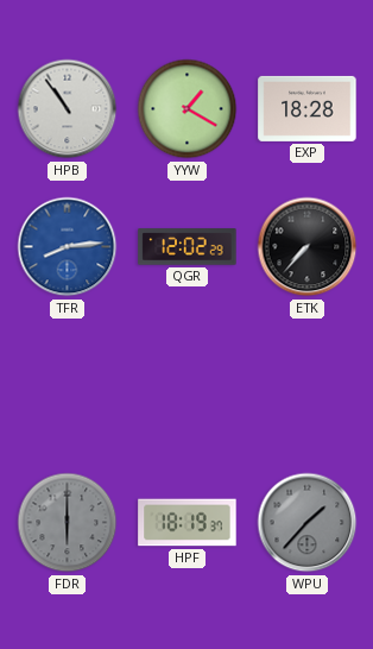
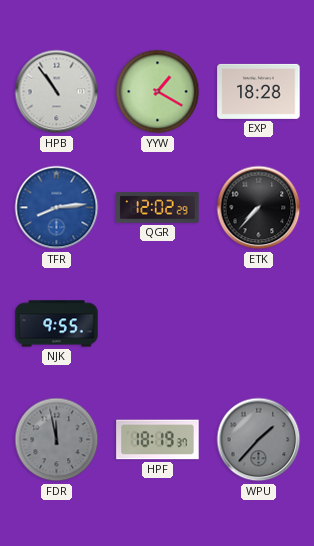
NJK: none -> 9:55
FDR: 6:00 -> 11:58
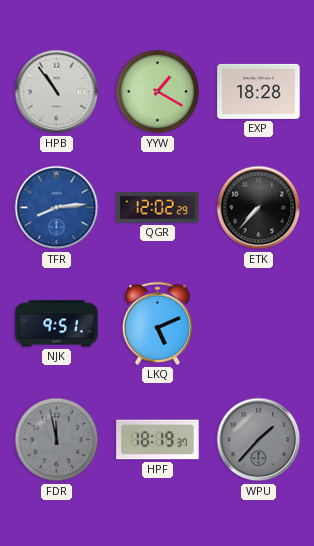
NJK: 9:55 -> 9:51
LKQ: none -> 5:11
